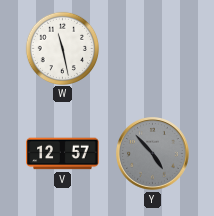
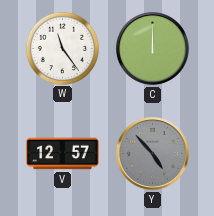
W: 11:28 -> 11:24
C: none -> 12:00
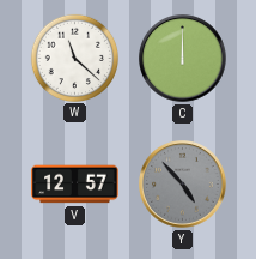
W: 11:24 -> 11:22
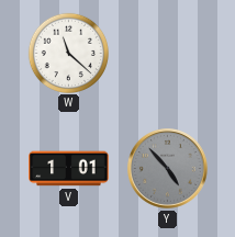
C: 12:00 -> none
V: 12:57 -> 1:01
